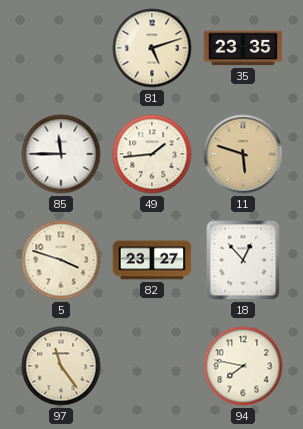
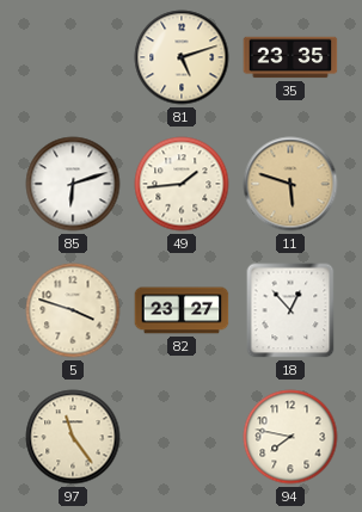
85: 11:45 -> 6:12
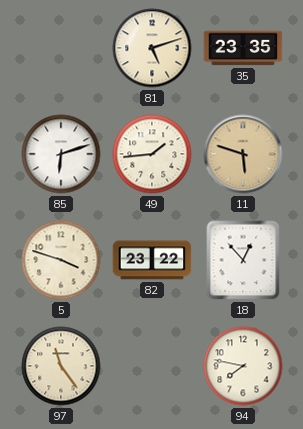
82: 23:27 -> 23:22
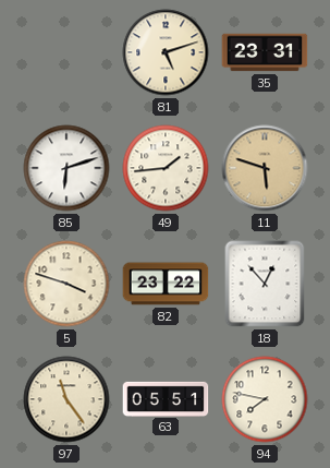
35: 23:35 -> 23:31
63: none -> 05:51
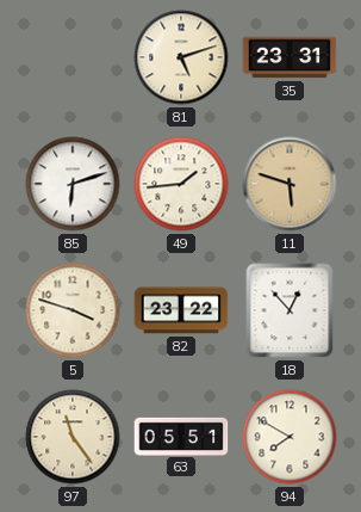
94: 7:47 -> 7:50
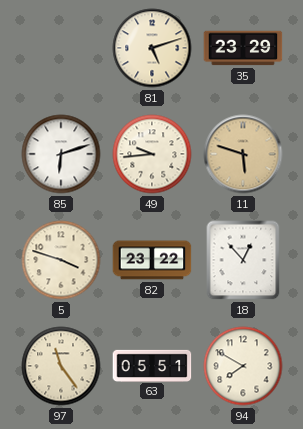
35: 23:31 -> 23:29
49: 1:44 -> 9:44
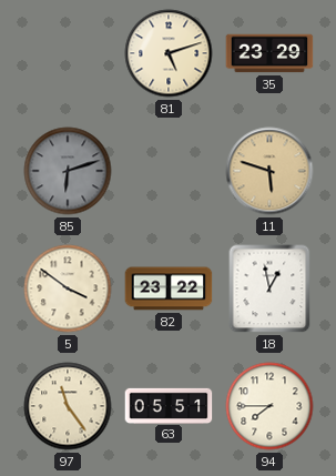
85 dial: white -> grey
49: 9:44 -> none
5: 3:48 -> 3:51
18: 12:53 -> 12:58
94: 7:50 -> 7:45
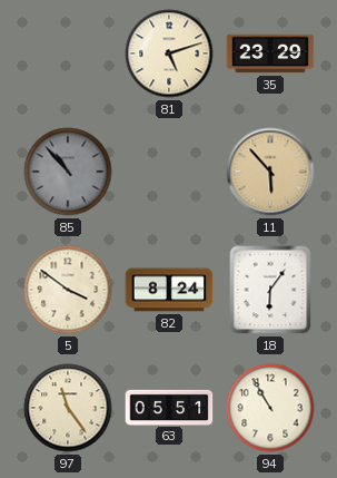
85: 6:12 -> 10:53
11: 5:48 -> 5:53
82: 23:22 -> 8:24
18: 12:58 -> 6:06
94: 7:45 -> 10:55
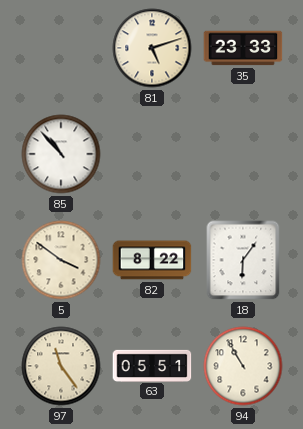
35: 23:29 -> 23:33
85 dial: grey -> white
11: 5:53 -> none
82: 8:24 -> 8:22
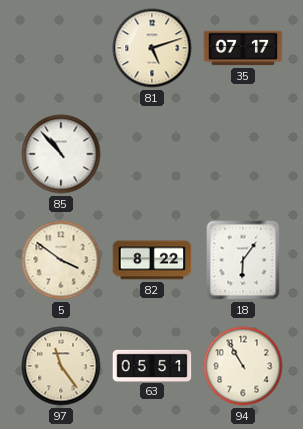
35: 23:33 -> 07:17
